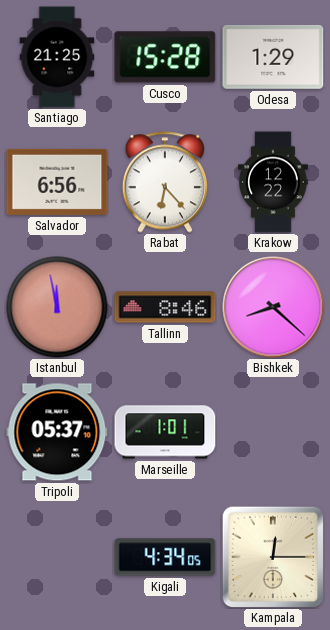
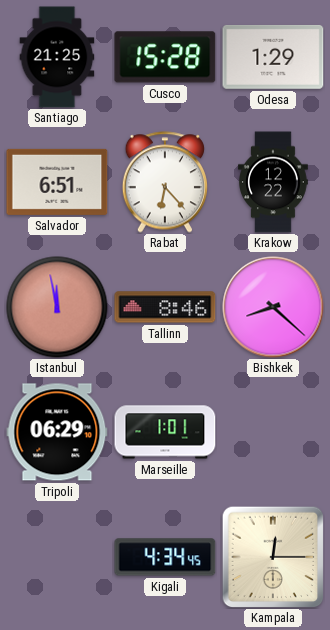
Salvador: 6:56 -> 6:51
Tripoli: 05:37 -> 06:29
Kigali: 4:34:05 -> 4:34:45
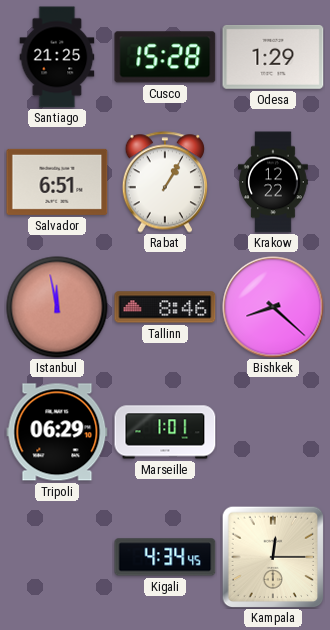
Rabat: 6:23 -> 1:05
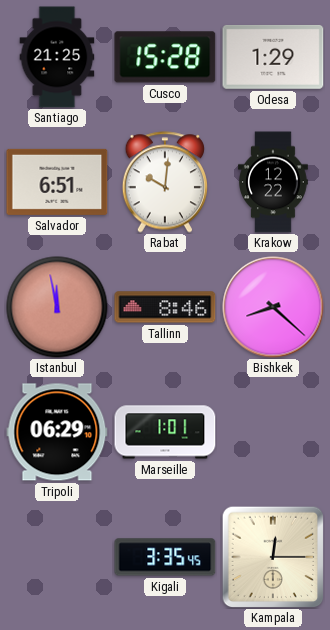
Rabat: 1:05 -> 10:01
Kigali: 4:34 -> 3:35
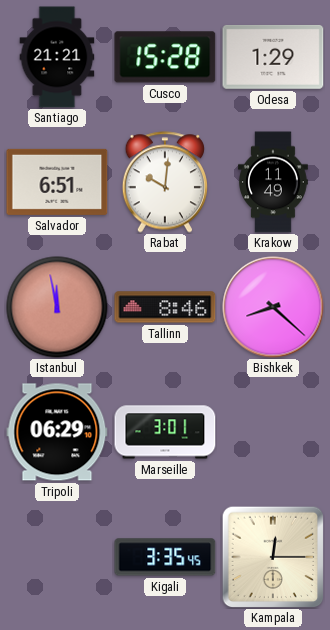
Santiago: 21:25 -> 21:21
Krakow: 12:22 -> 11:49
Marseille: 1:01 -> 3:01
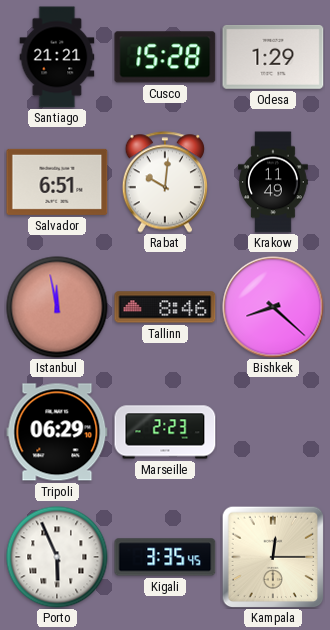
Marseille: 3:01 -> 2:23
Porto: none -> 5:56
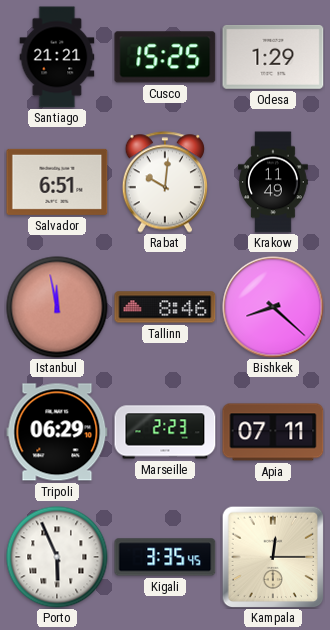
Cusco: 15:28 -> 15:25
Apia: none -> 07:11
